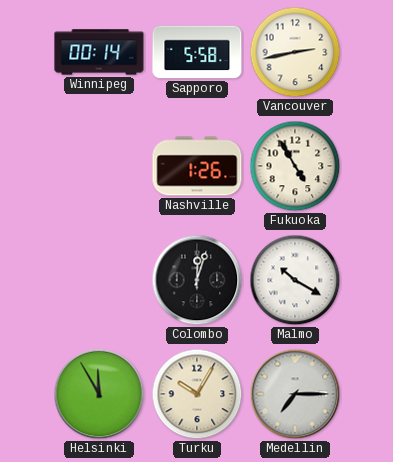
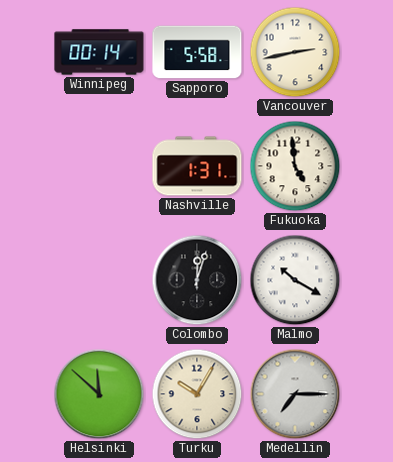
Nashville: 1:26 -> 1:31
Fukuoka: 4:55 -> 4:59
Helsinki: 11:55 -> 11:52
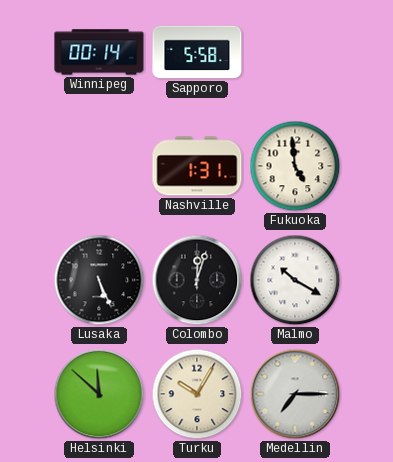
Vancouver: 2:43 -> none
Lusaka: none -> 5:26
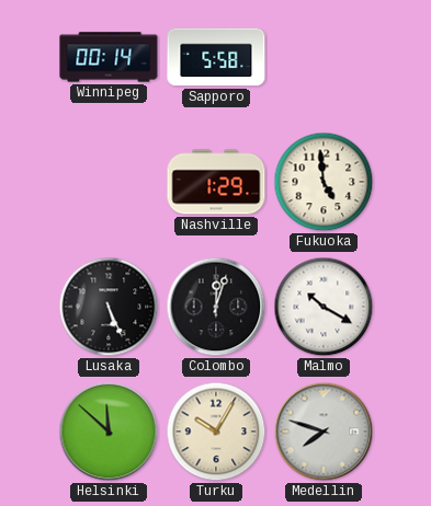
Nashville: 1:31 -> 1:29
Medellin: 7:15 -> 7:48
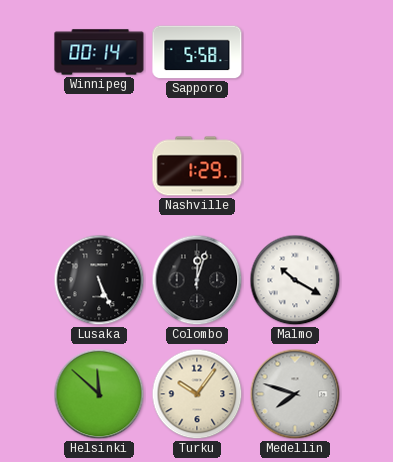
Fukuoka: 4:59 -> none
Turku: 10:05 -> 10:06
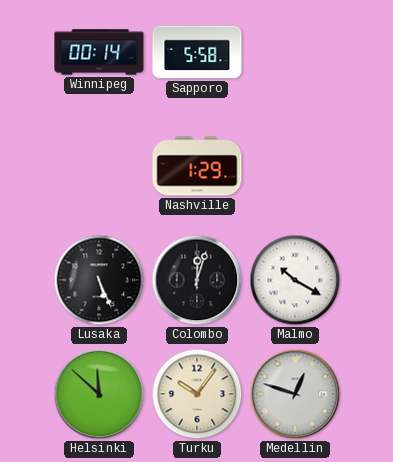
Medellin: 7:48 -> 12:48
